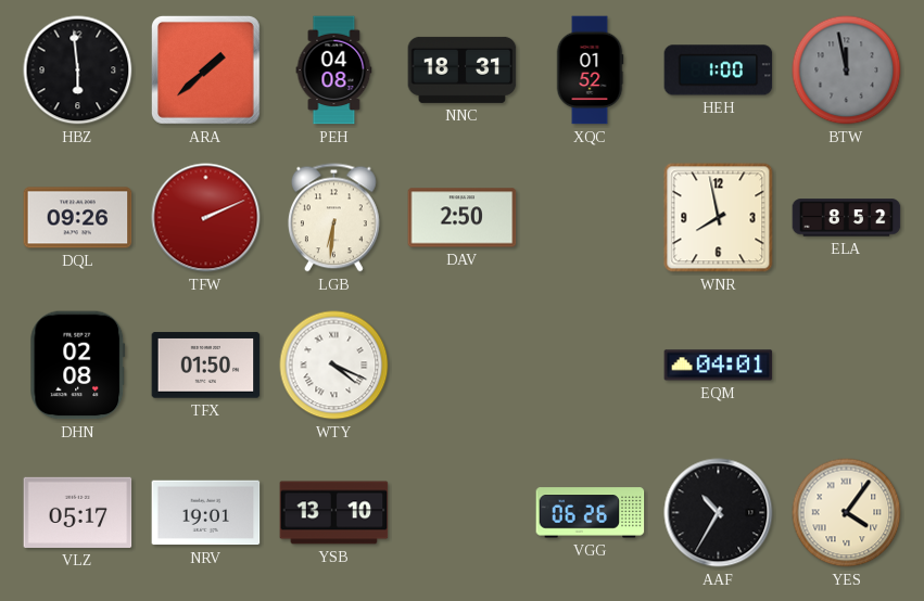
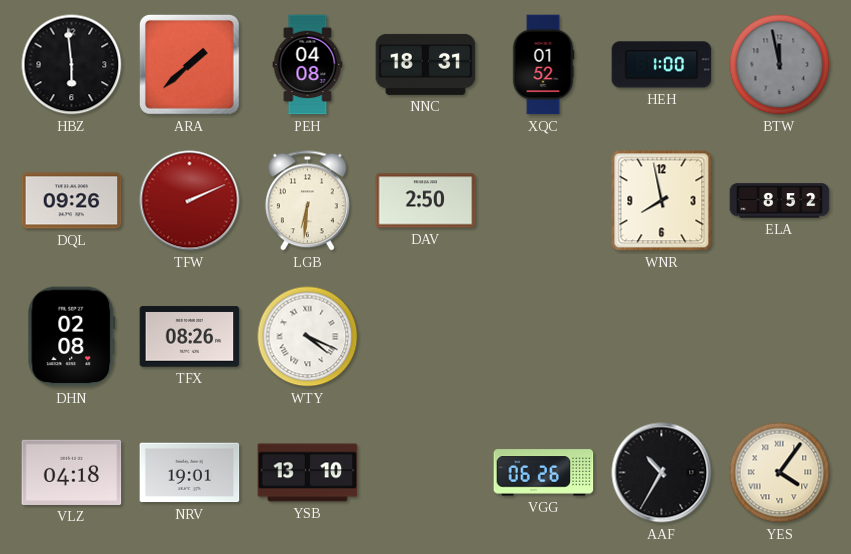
TFX: 01:50 -> 08:26
EQM: 04:01 -> none
VLZ: 05:17 -> 04:18
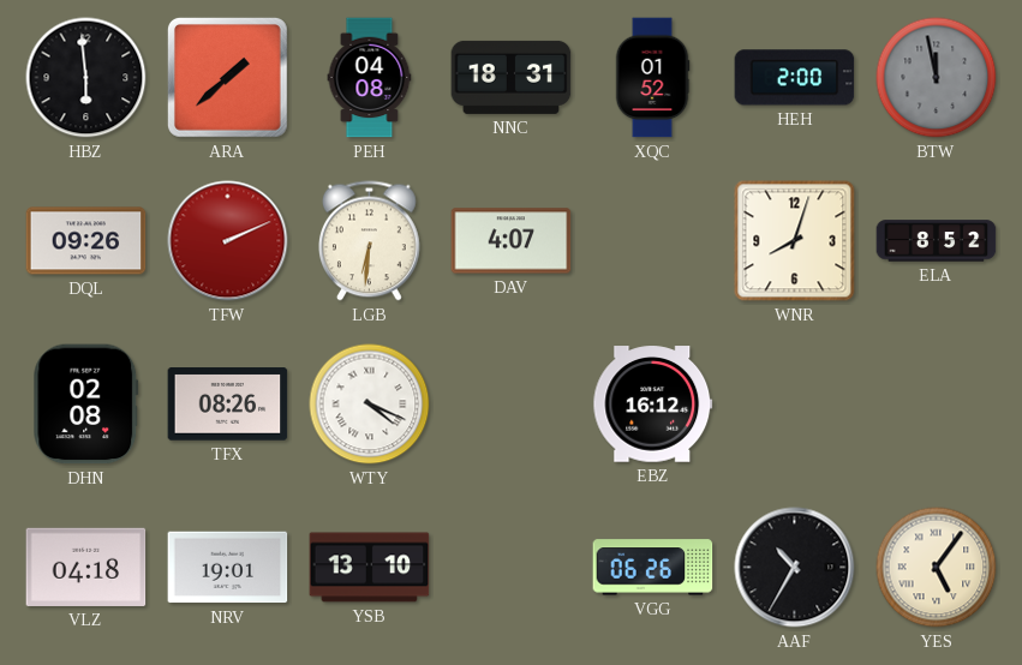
HEH: 1:00 -> 2:00
DAV: 2:50 -> 4:07
WNR: 7:58 -> 8:03
EBZ: none -> 16:12
YES: 4:06 -> 5:06
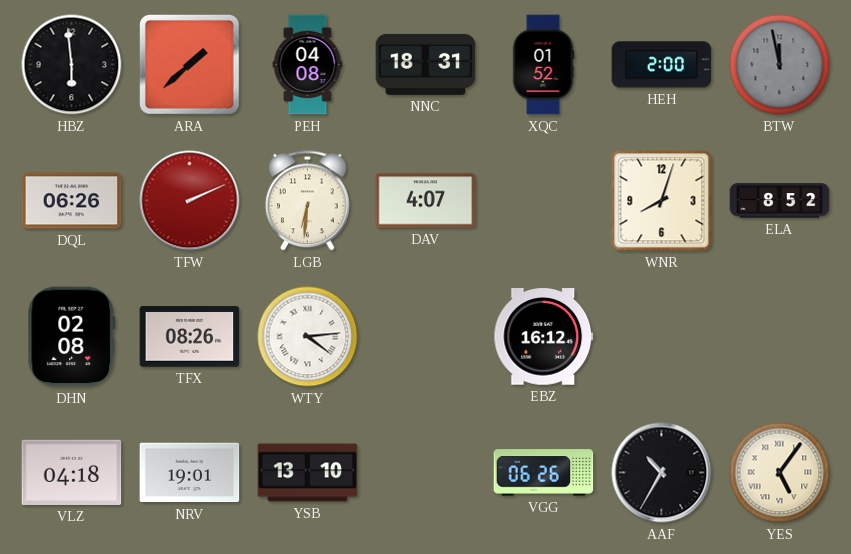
DQL: 09:26 -> 06:26
WTY: 4:19 -> 4:14
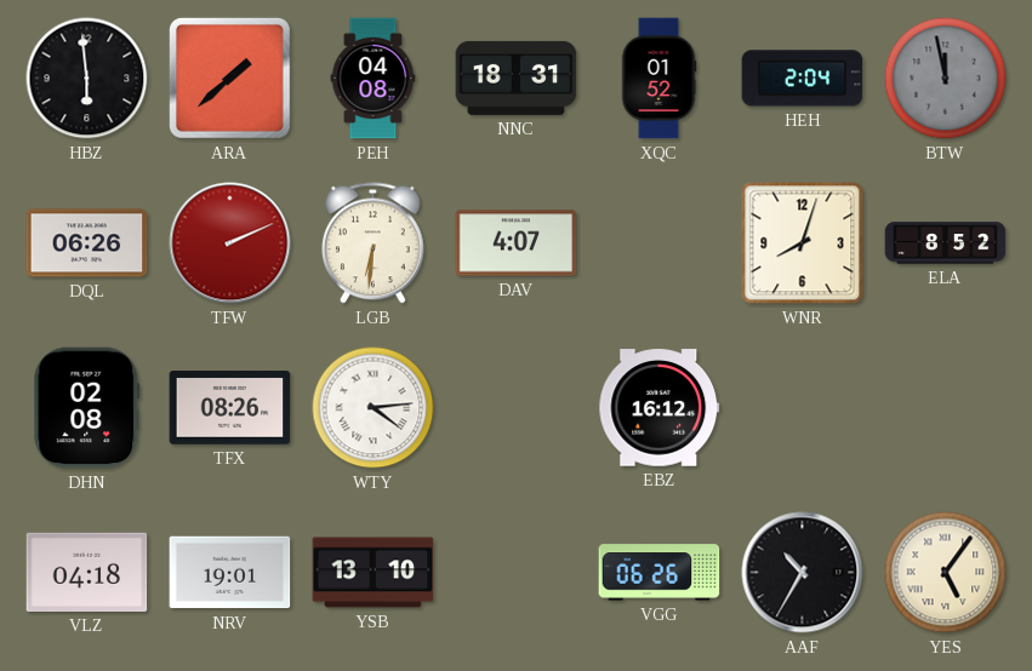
HEH: 2:00 -> 2:04
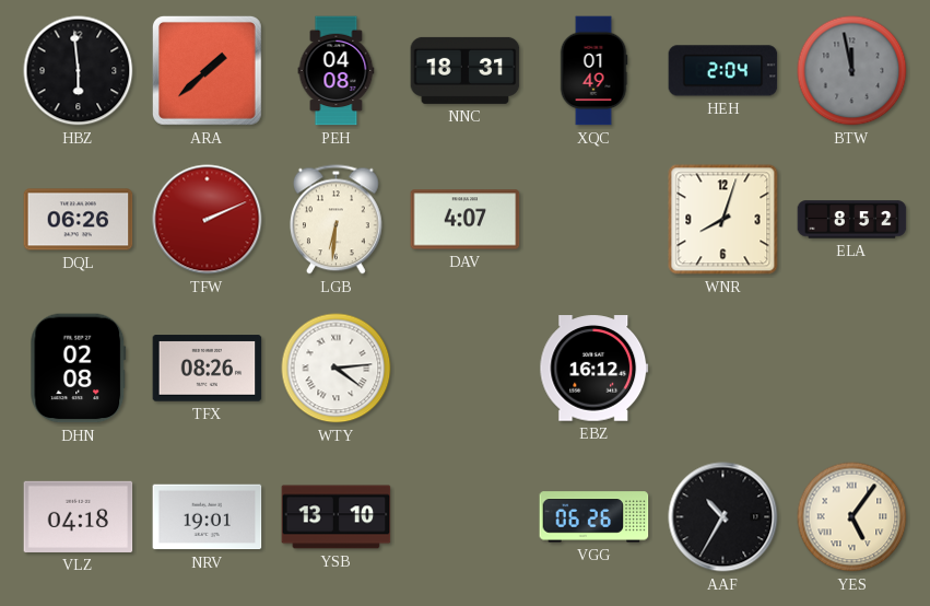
XQC: 01:52 -> 01:49
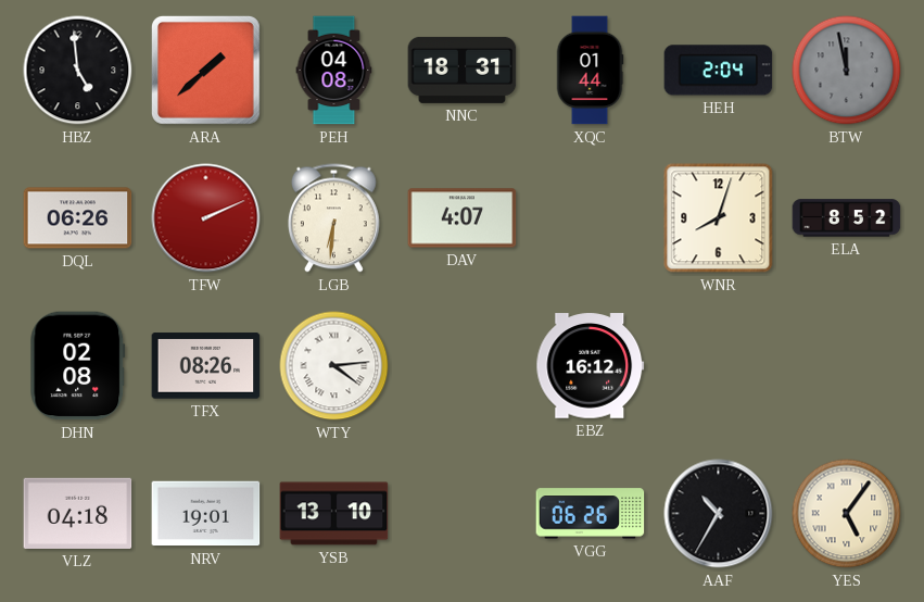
HBZ: 5:59 -> 4:59
XQC: 01:49 -> 01:44
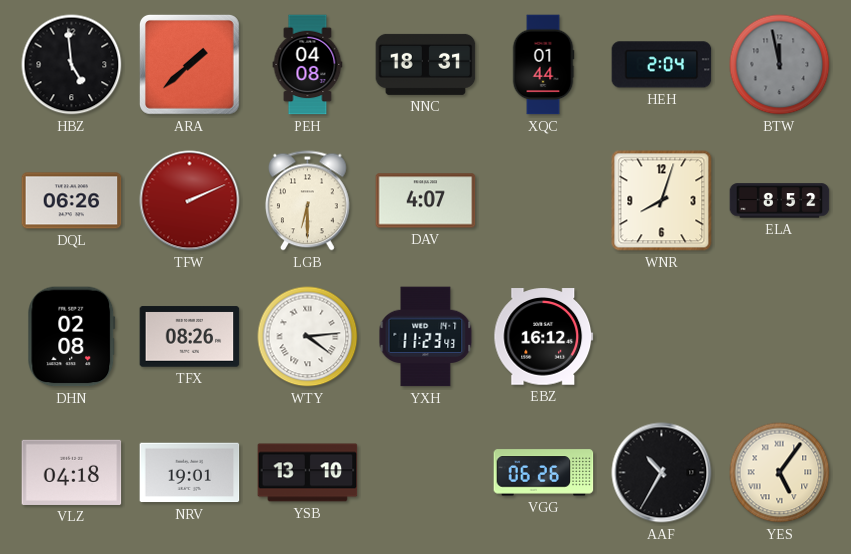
LGB: 6:31 -> 6:30
YXH: none -> 11:23
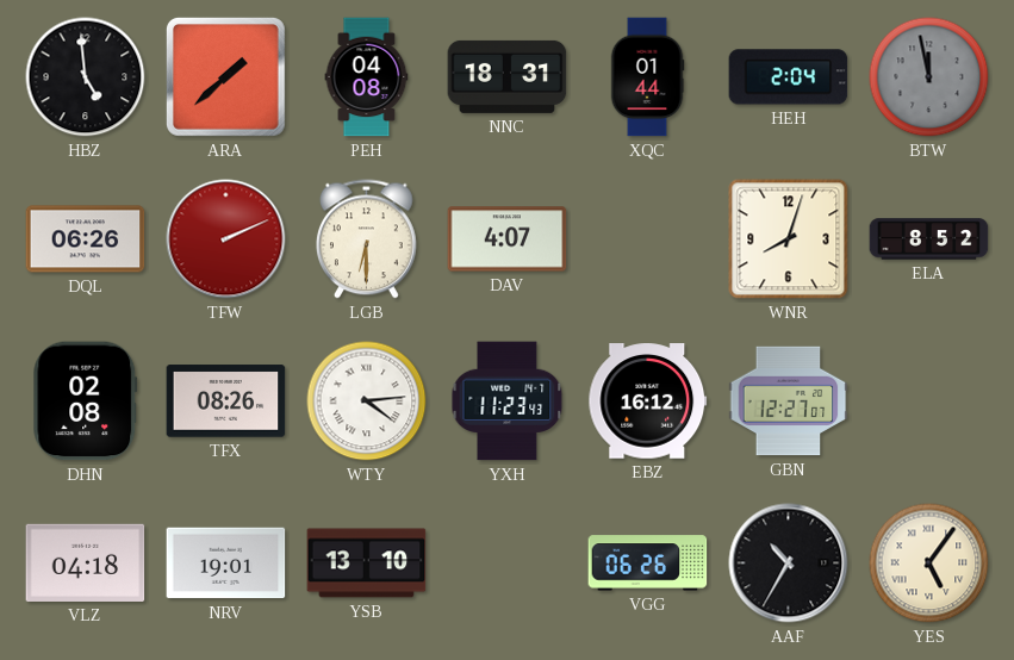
GBN: none -> 12:27
